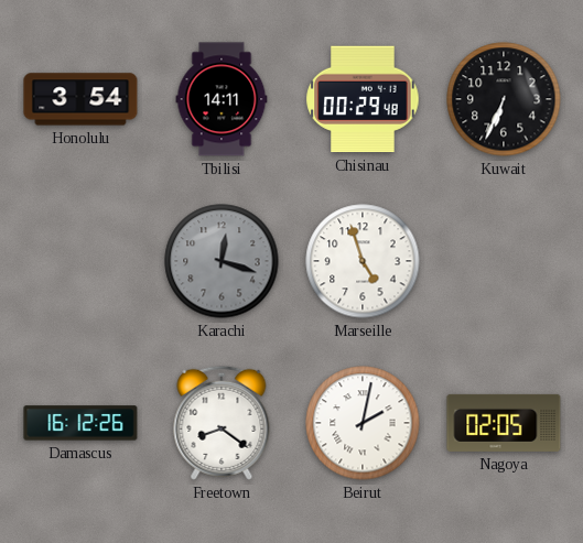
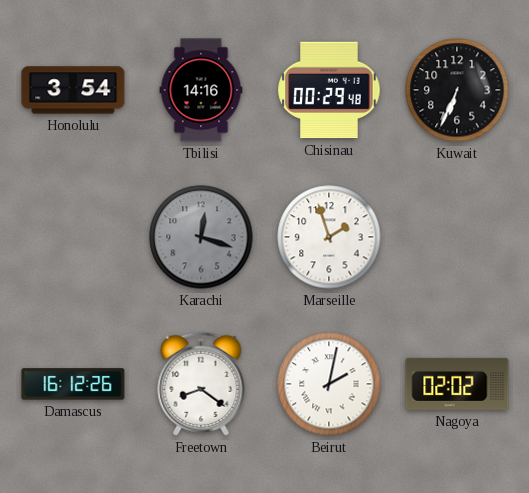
Tbilisi: 14:11 -> 14:16
Marseille: 4:57 -> 1:57
Nagoya: 02:05 -> 02:02
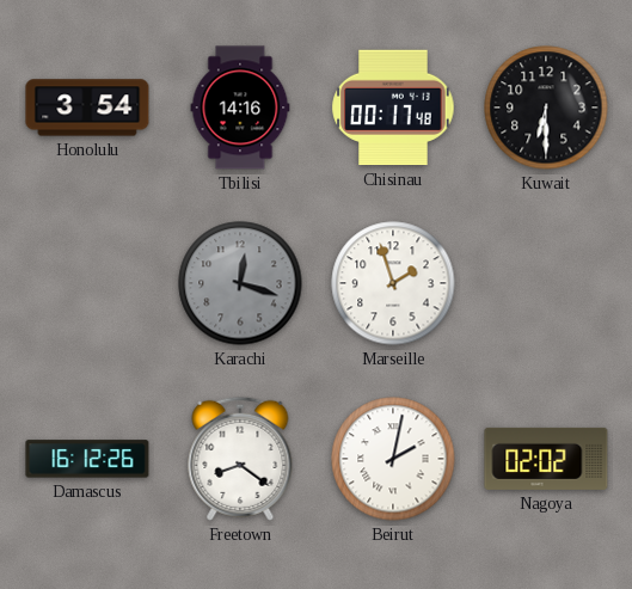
Chisinau: 00:29 -> 00:17
Kuwait: 6:34 -> 6:30
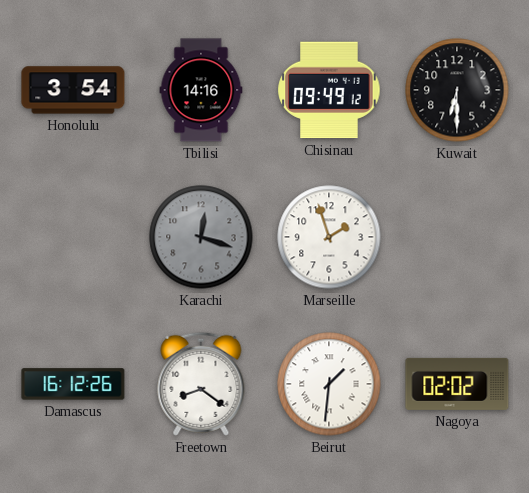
Chisinau: 00:17 -> 09:49
Beirut: 2:02 -> 1:31
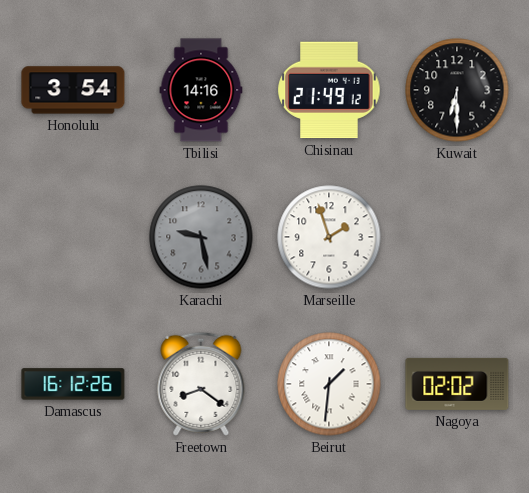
Chisinau: 09:49 -> 21:49
Karachi: 12:18 -> 9:28
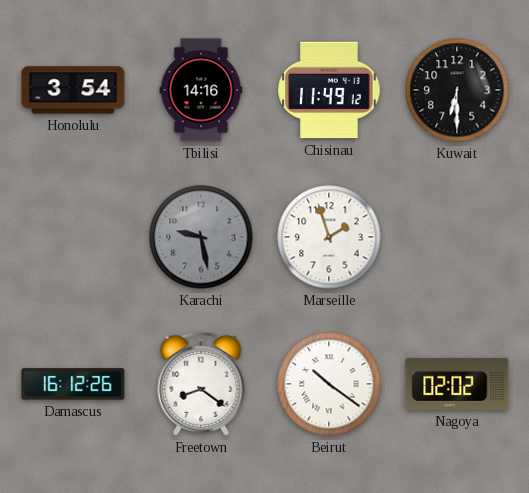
Chisinau: 21:49 -> 11:49
Beirut: 1:31 -> 10:21
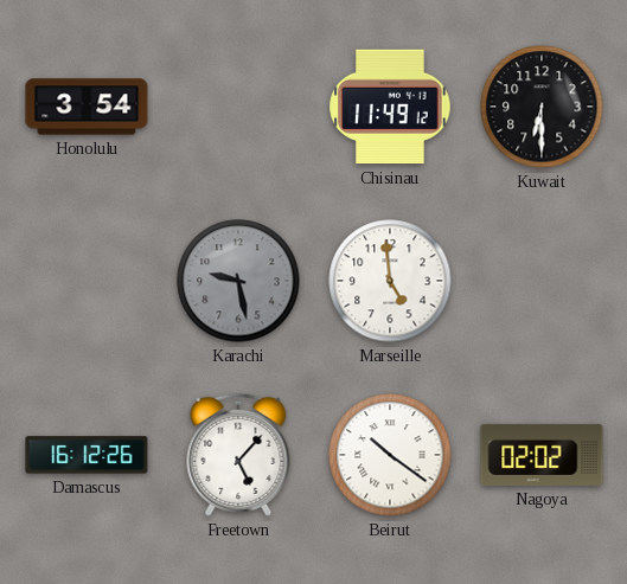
Tbilisi: 14:16 -> none
Marseille: 1:57 -> 4:59
Freetown: 8:21 -> 5:07
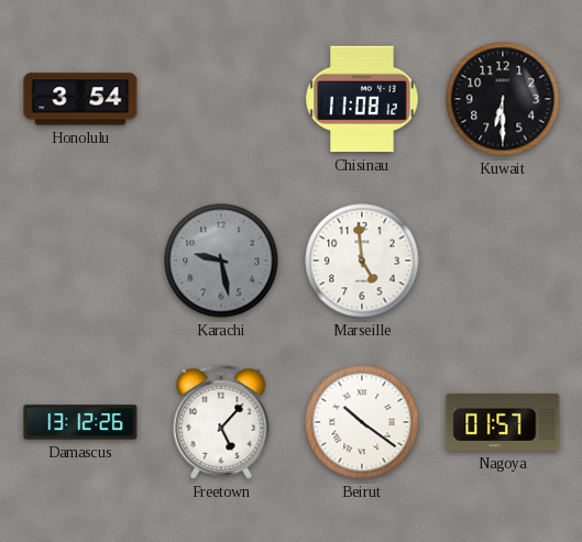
Chisinau: 11:49 -> 11:08
Damascus: 16:12 -> 13:12
Nagoya: 02:02 -> 01:57
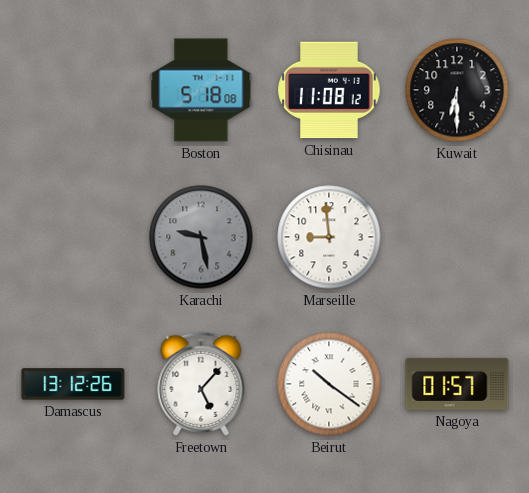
Honolulu: 3:54 -> none
Boston: none -> 5:18
Marseille: 4:59 -> 8:59
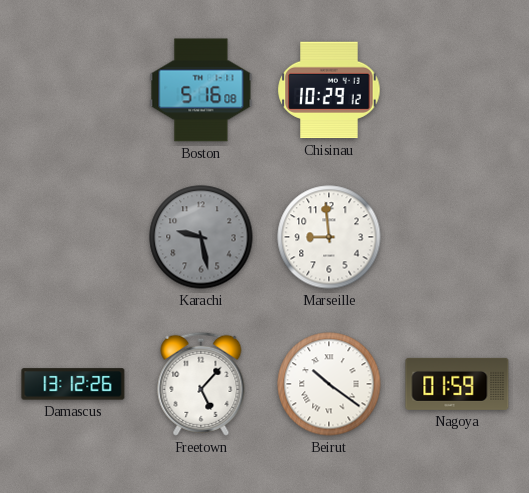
Boston: 5:18 -> 5:16
Chisinau: 11:08 -> 10:29
Kuwait: 6:30 -> none
Nagoya: 01:57 -> 01:59
